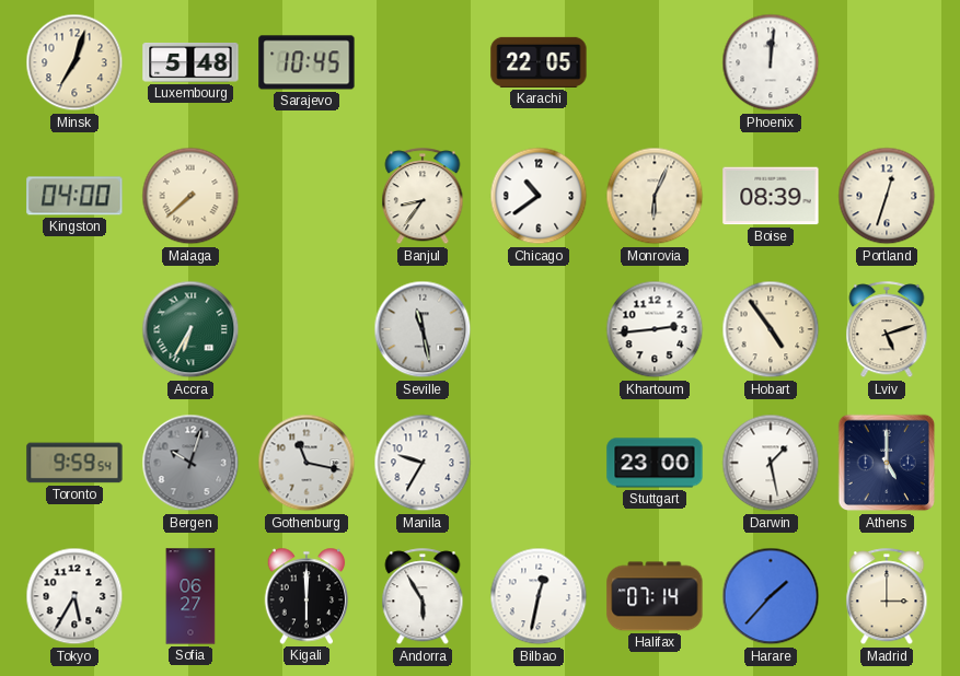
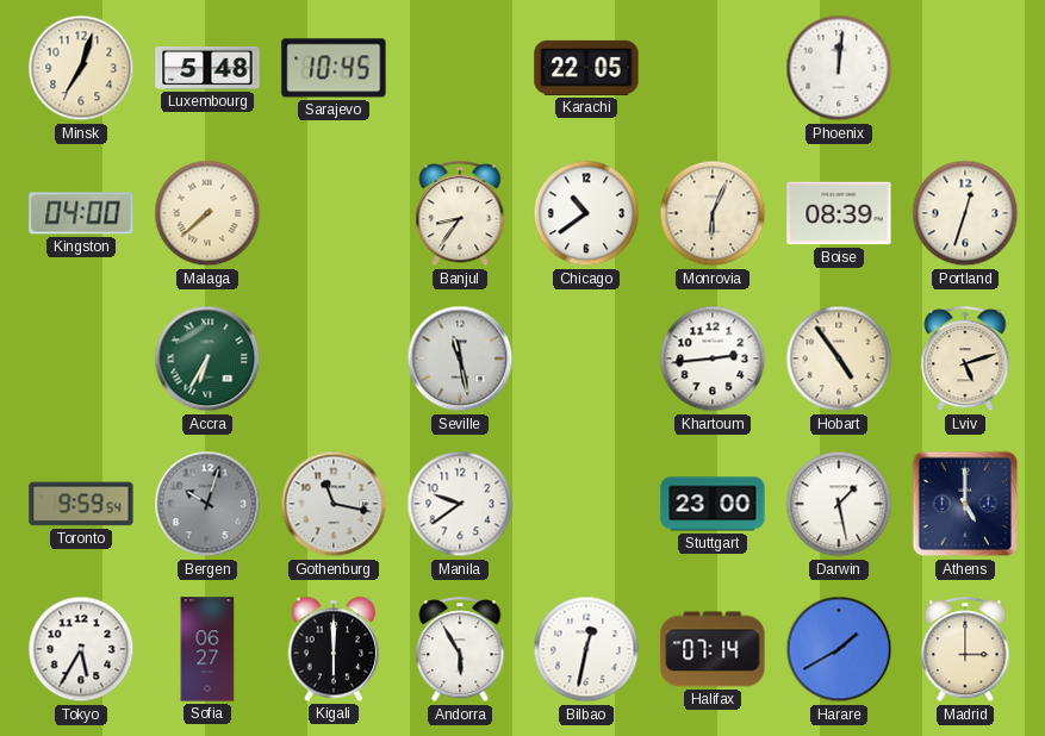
Manila: 9:35 -> 9:39
Harare: 1:37 -> 1:40
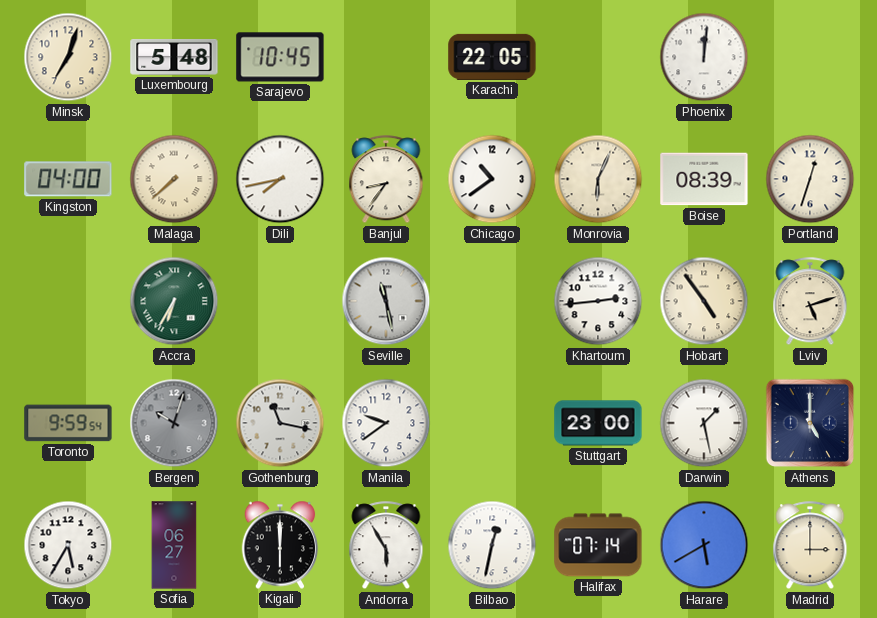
Dili: none -> 7:43
Harare: 1:40 -> 5:40
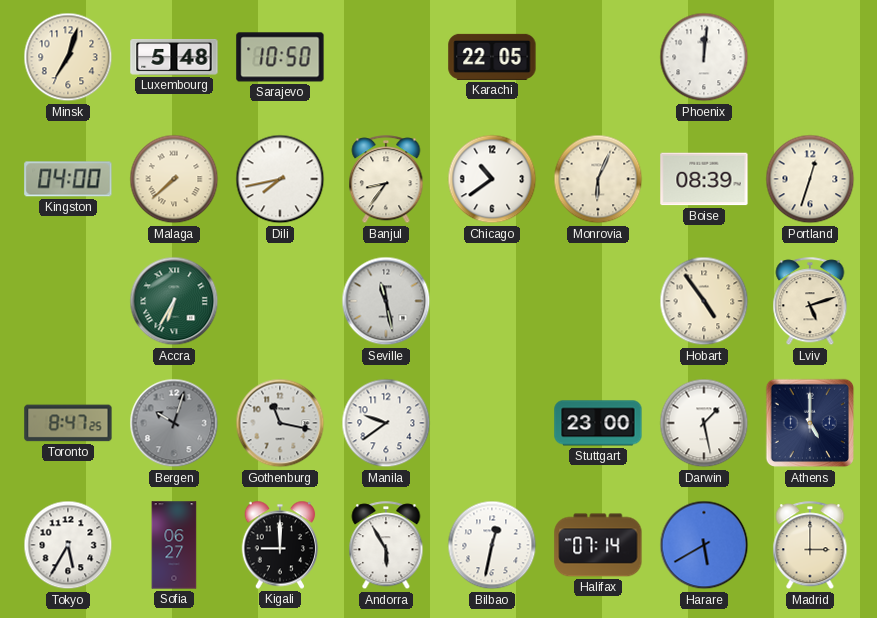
Sarajevo: 10:45 -> 10:50
Khartoum: 2:44 -> none
Toronto: 9:59 -> 8:47
Kigali: 6:00 -> 9:00
